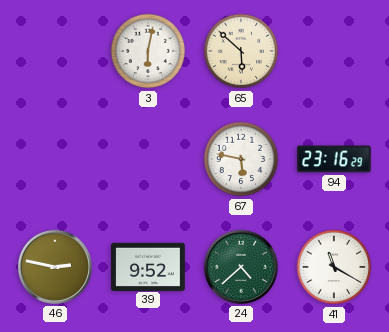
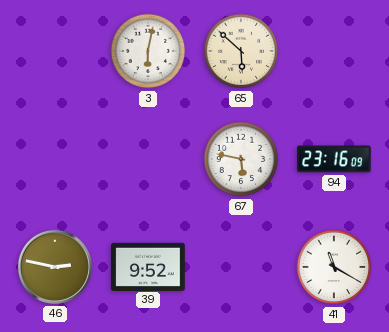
94: 23:16:29 -> 23:16:09
24: 4:38 -> none
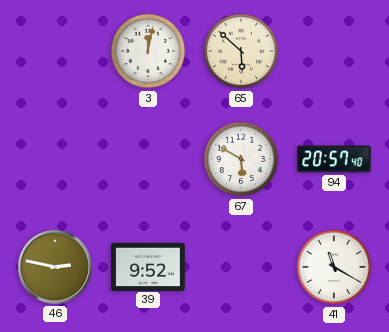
3: 6:02 -> 12:02
67: 5:47 -> 5:50
94: 23:16 -> 20:57
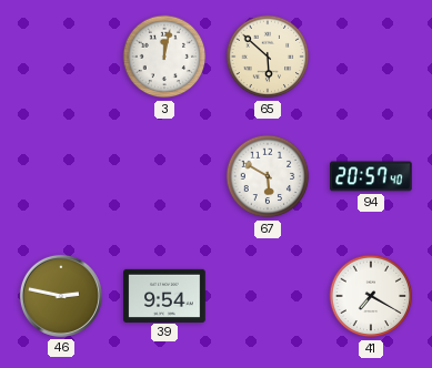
39: 9:52 -> 9:54
41: 11:20 -> 7:20
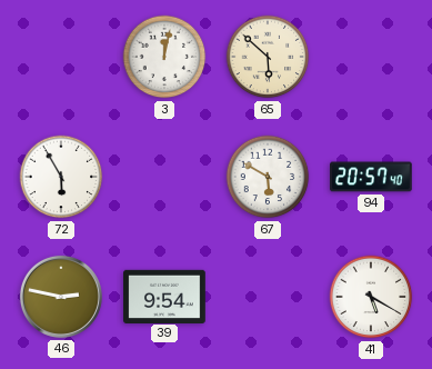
72: none -> 5:55
41: 7:20 -> 5:20
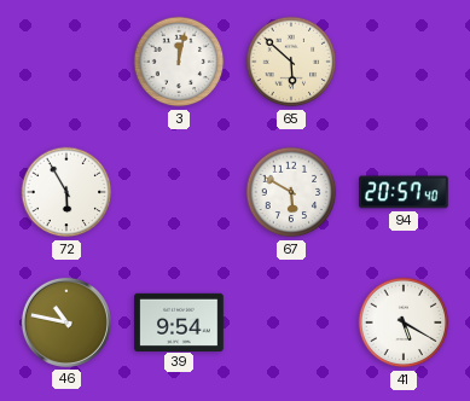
46: 2:47 -> 10:47
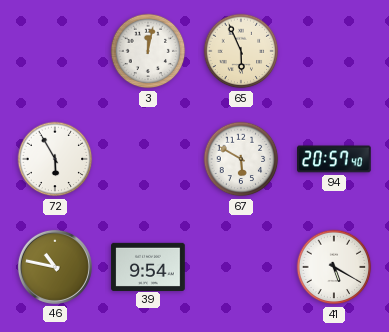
65: 5:52 -> 5:56
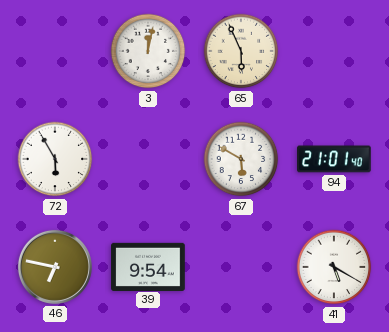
94: 20:57 -> 21:01
46: 10:47 -> 6:47
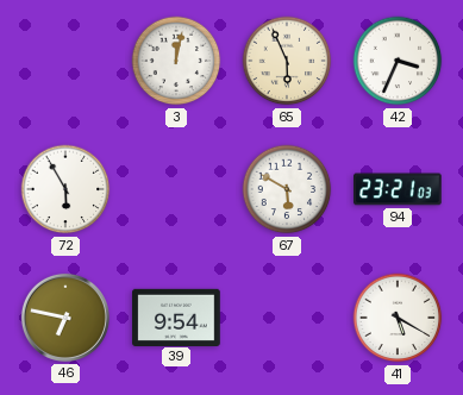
42: none -> 3:34
94: 21:01 -> 23:21
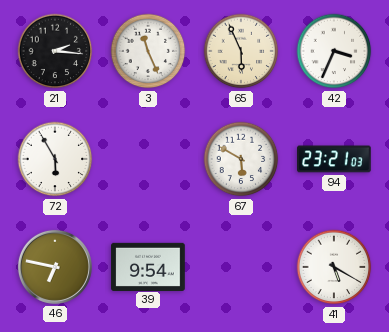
21: none -> 2:16
3: 12:02 -> 11:26
